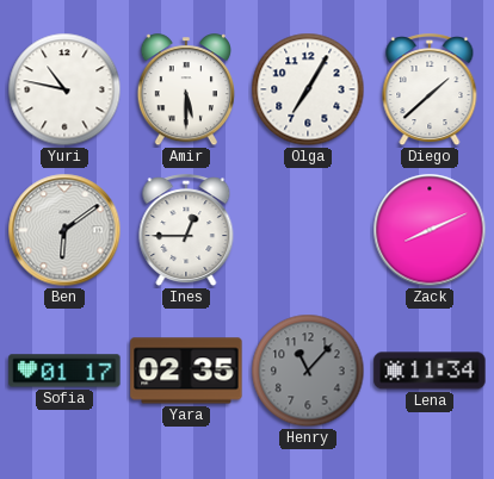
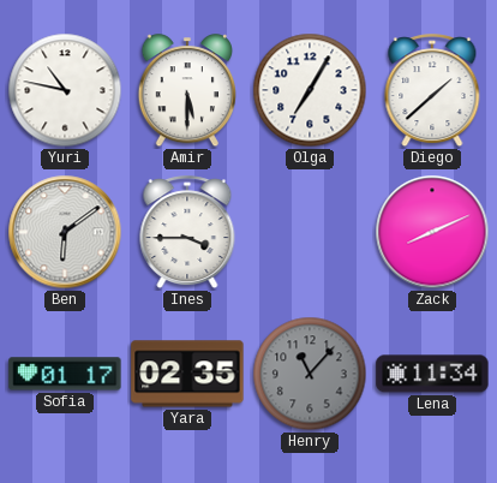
Ines: 12:45 -> 3:45
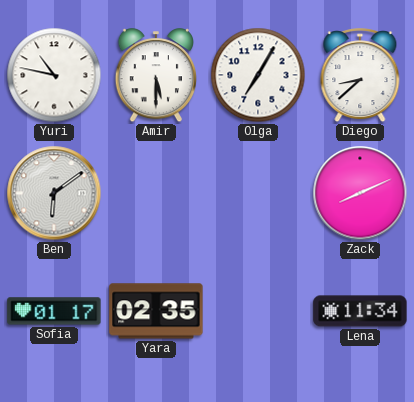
Diego: 1:38 -> 8:38
Ines: 3:45 -> none
Henry: 11:07 -> none
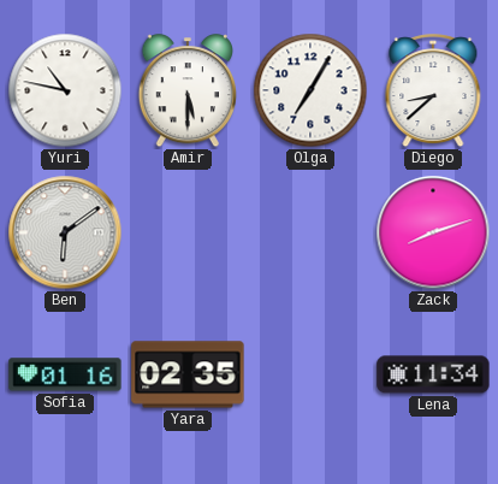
Zack: 8:11 -> 8:12
Sofia: 01:17 -> 01:16
